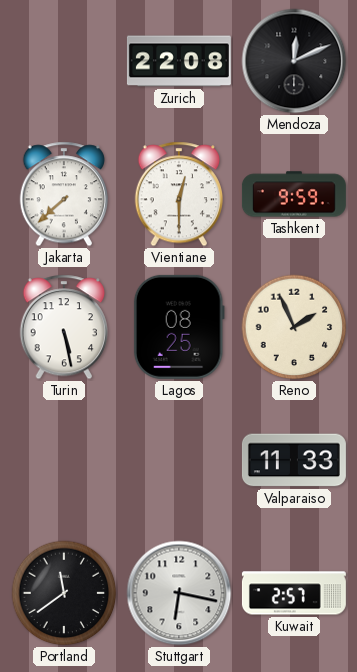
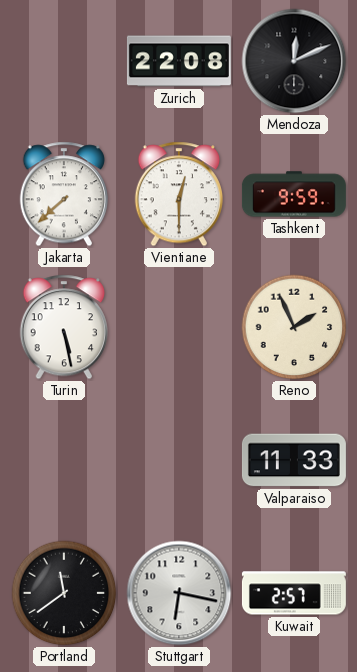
Lagos: 08:25 -> none
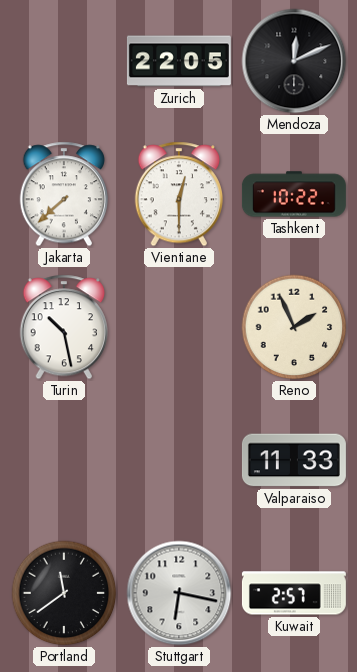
Zurich: 22:08 -> 22:05
Tashkent: 9:59 -> 10:22
Turin: 5:28 -> 10:28
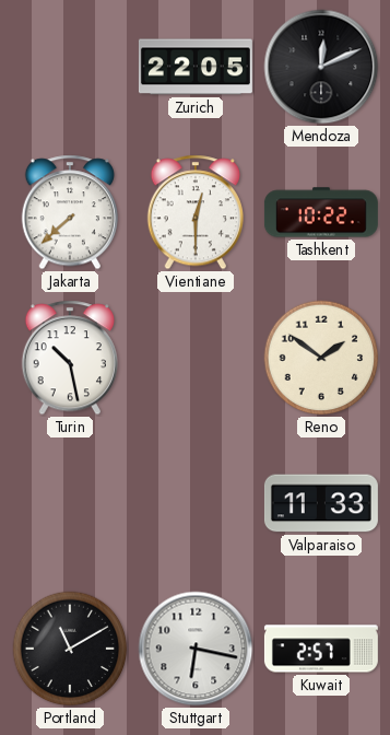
Reno: 1:56 -> 1:51
Portland: 11:39 -> 11:10
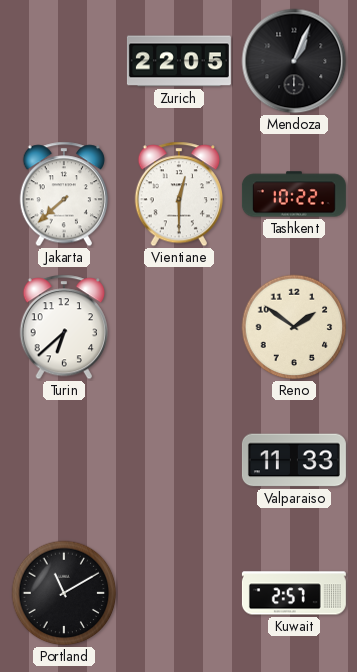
Mendoza: 12:11 -> 1:04
Turin: 10:28 -> 6:38
Stuttgart: 6:17 -> none
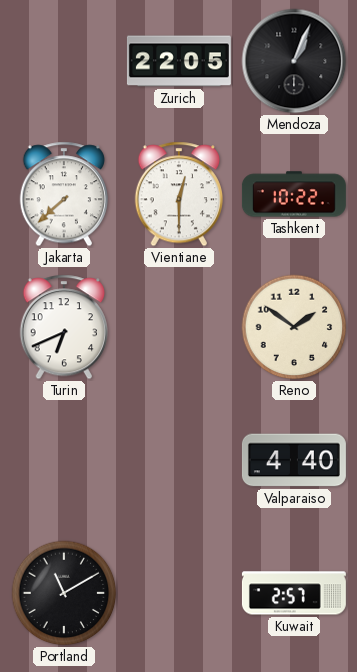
Turin: 6:38 -> 6:41
Valparaiso: 11:33 -> 4:40
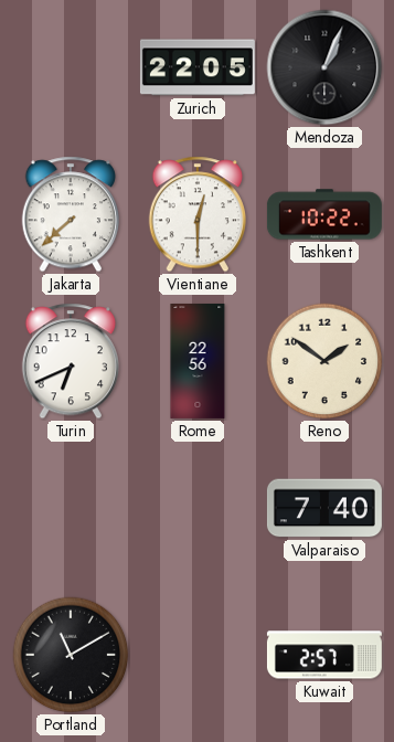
Rome: none -> 22:56
Valparaiso: 4:40 -> 7:40
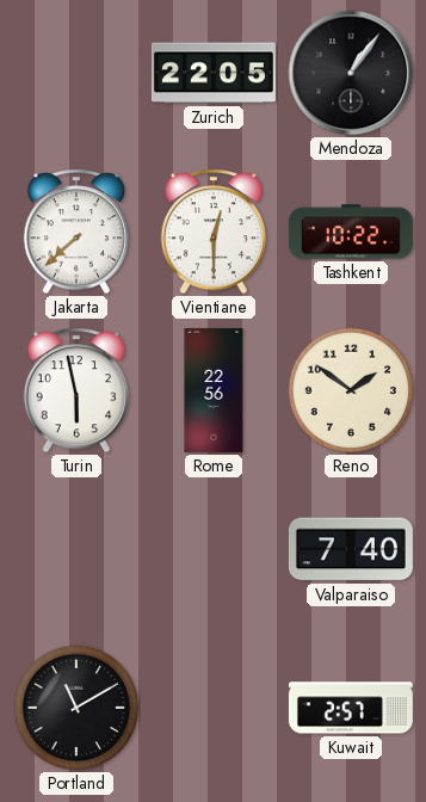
Mendoza: 1:04 -> 1:06
Turin: 6:41 -> 5:58
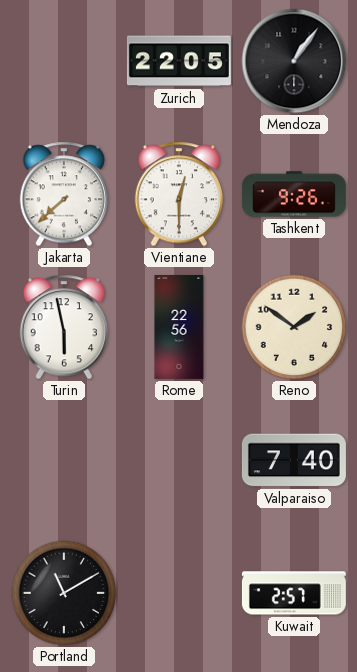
Tashkent: 10:22 -> 9:26
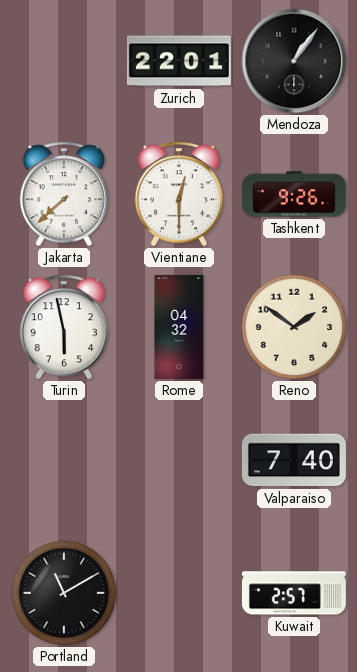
Zurich: 22:05 -> 22:01
Rome: 22:56 -> 04:32
